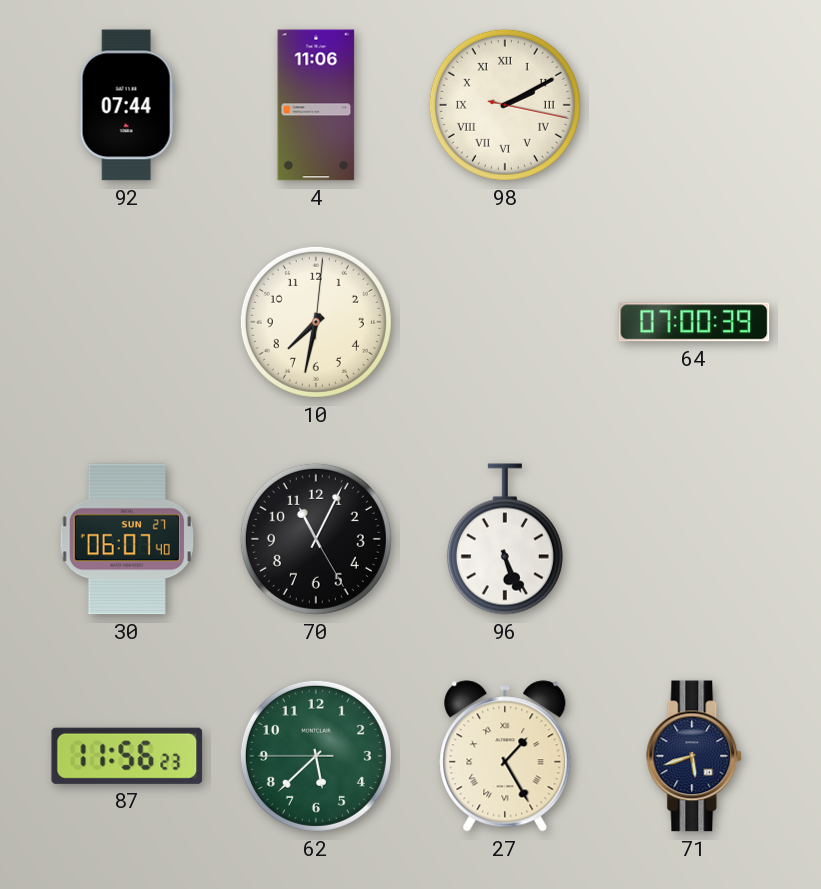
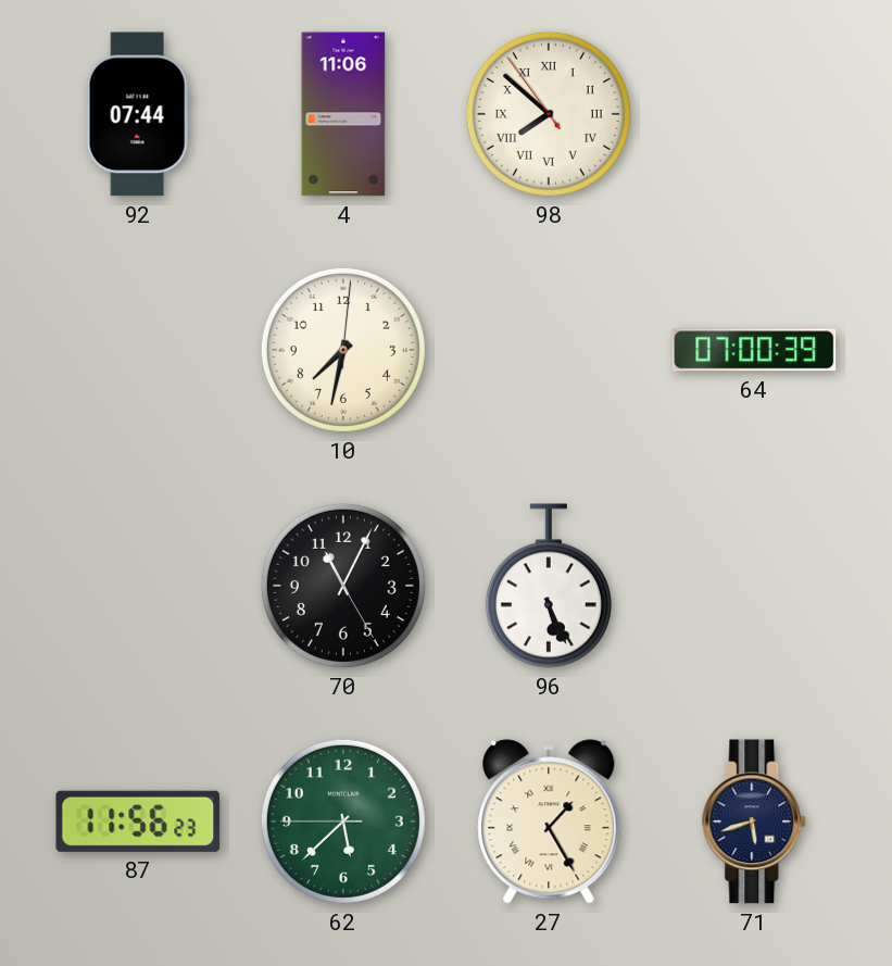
98: 2:10 -> 7:51
30: 06:07 -> none
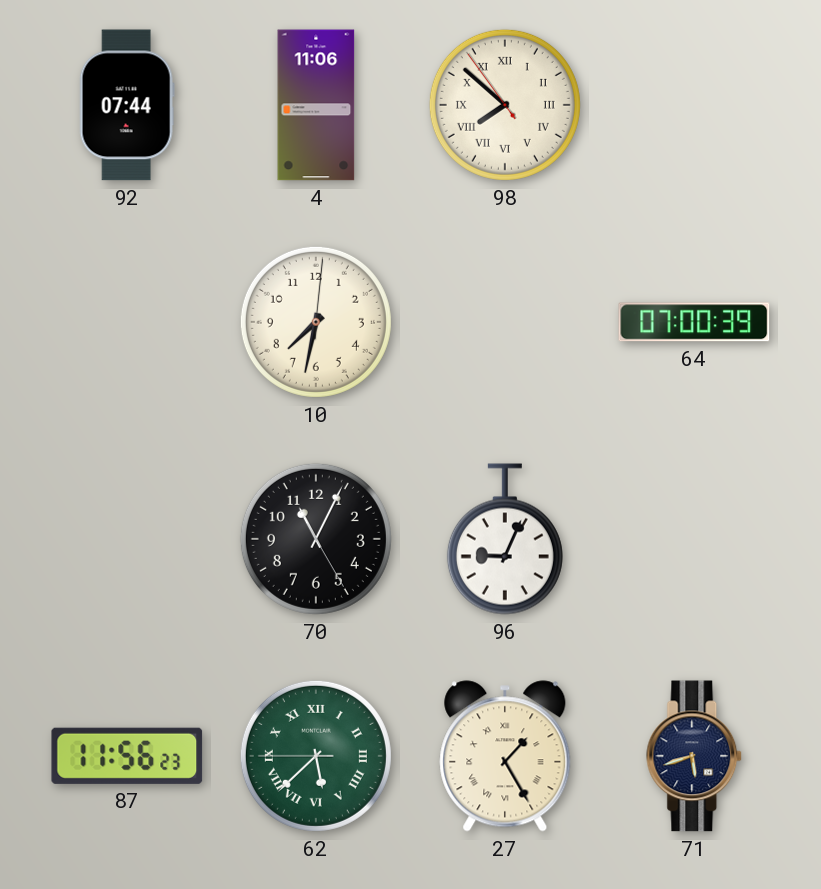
96: 5:26 -> 9:04
62 numerals: Arabic -> Roman
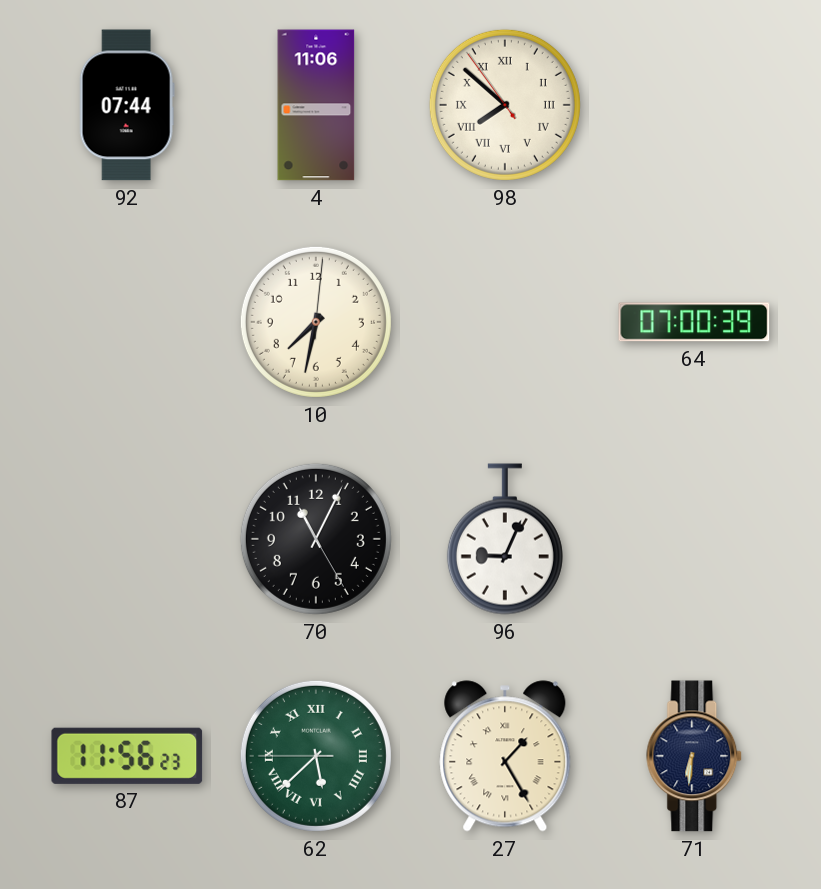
71: 5:42 -> 6:31
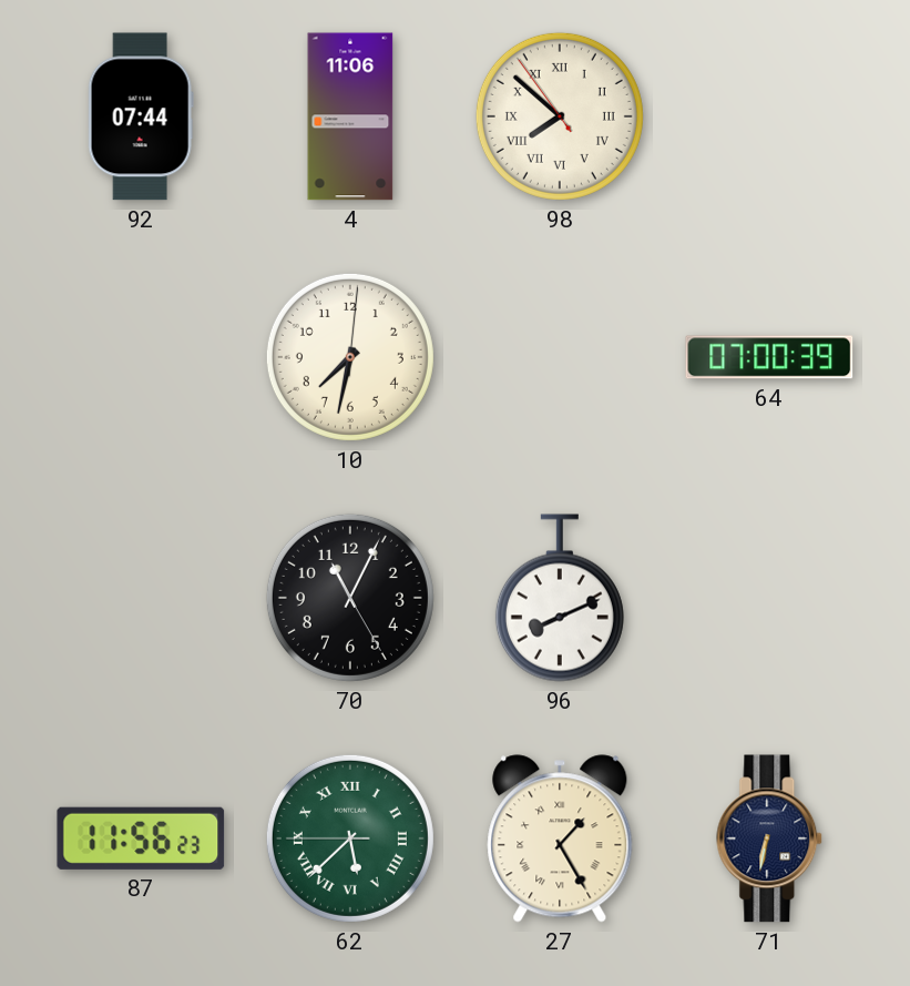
96: 9:04 -> 8:11
71: 6:31 -> 6:32
